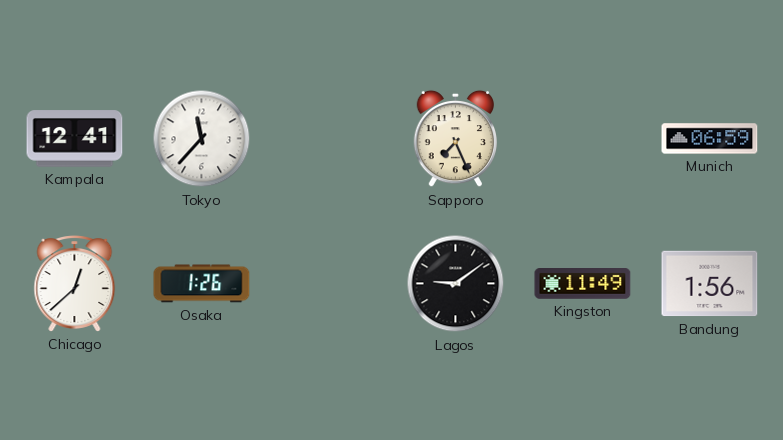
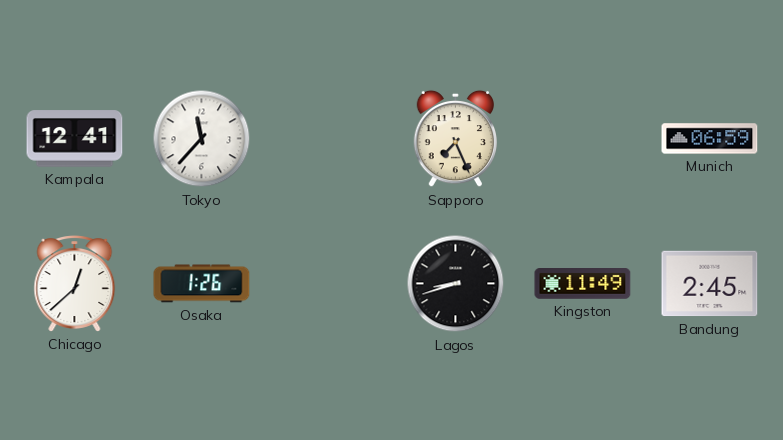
Lagos: 9:09 -> 8:42
Bandung: 1:56 -> 2:45
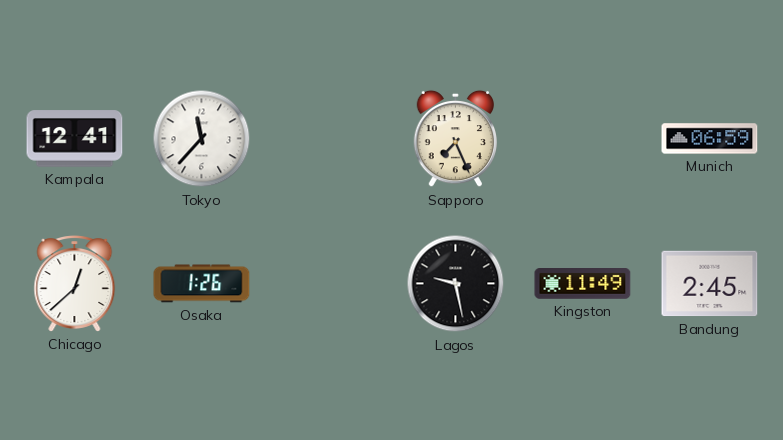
Lagos: 8:42 -> 9:28
